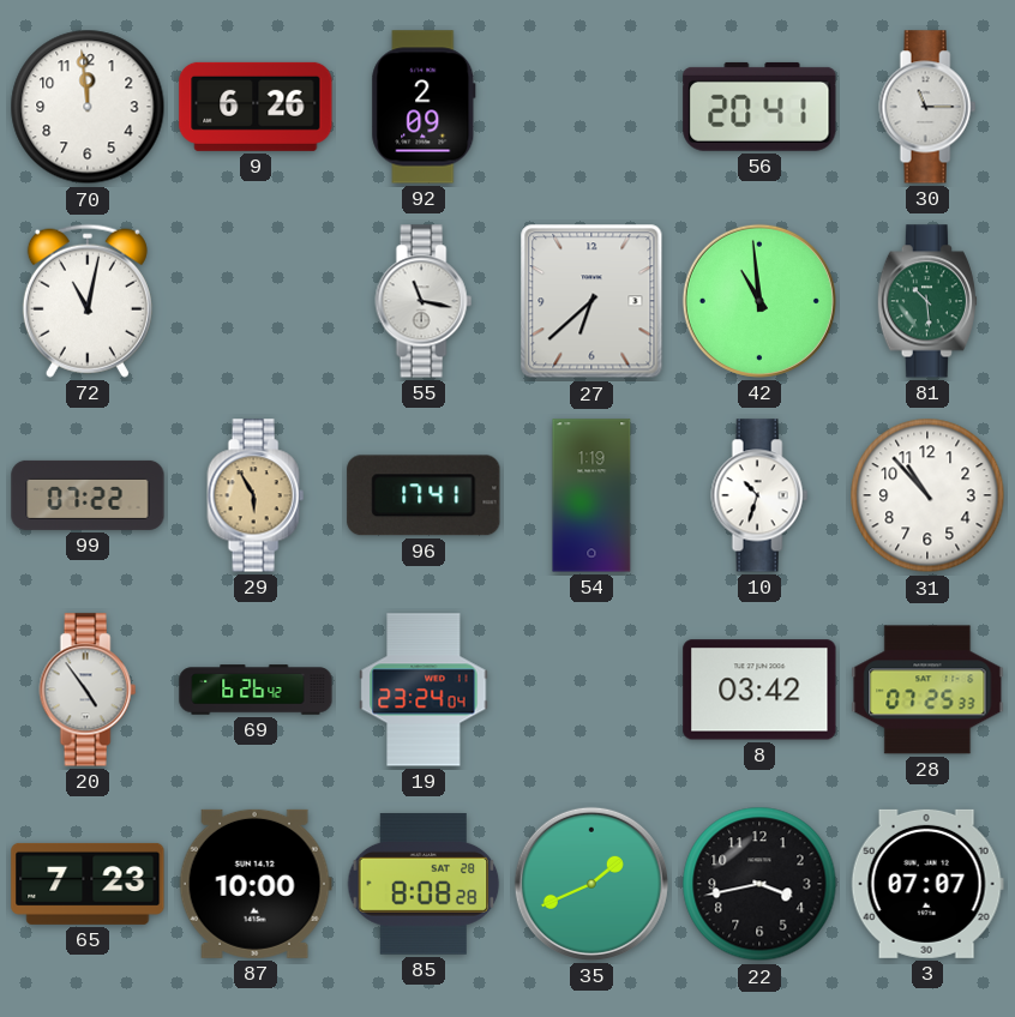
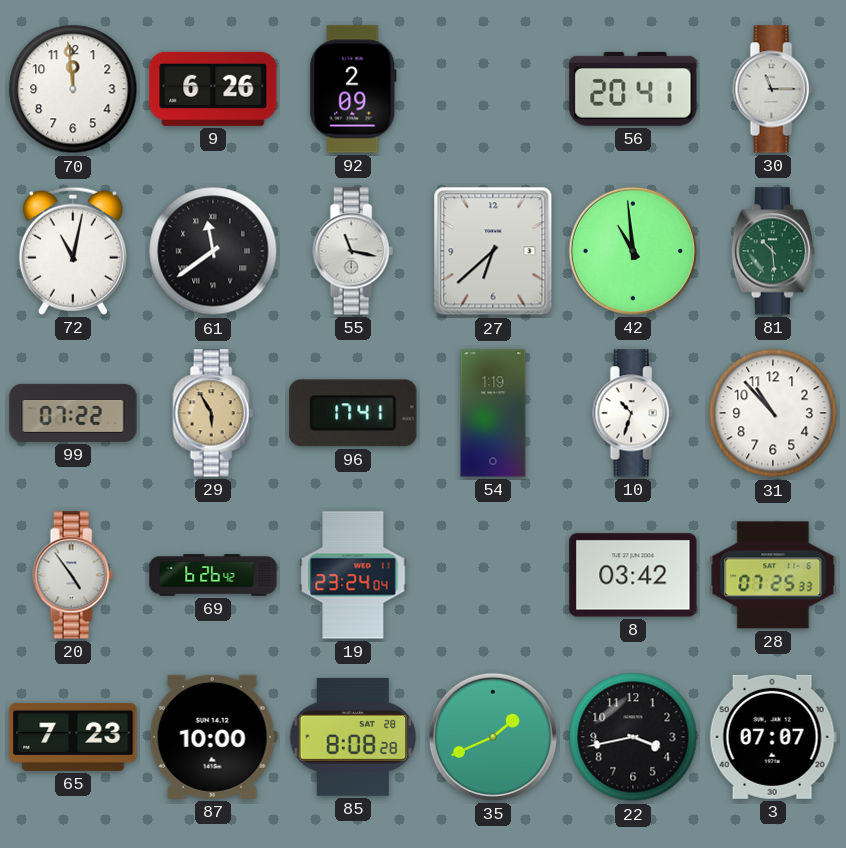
61: none -> 11:39
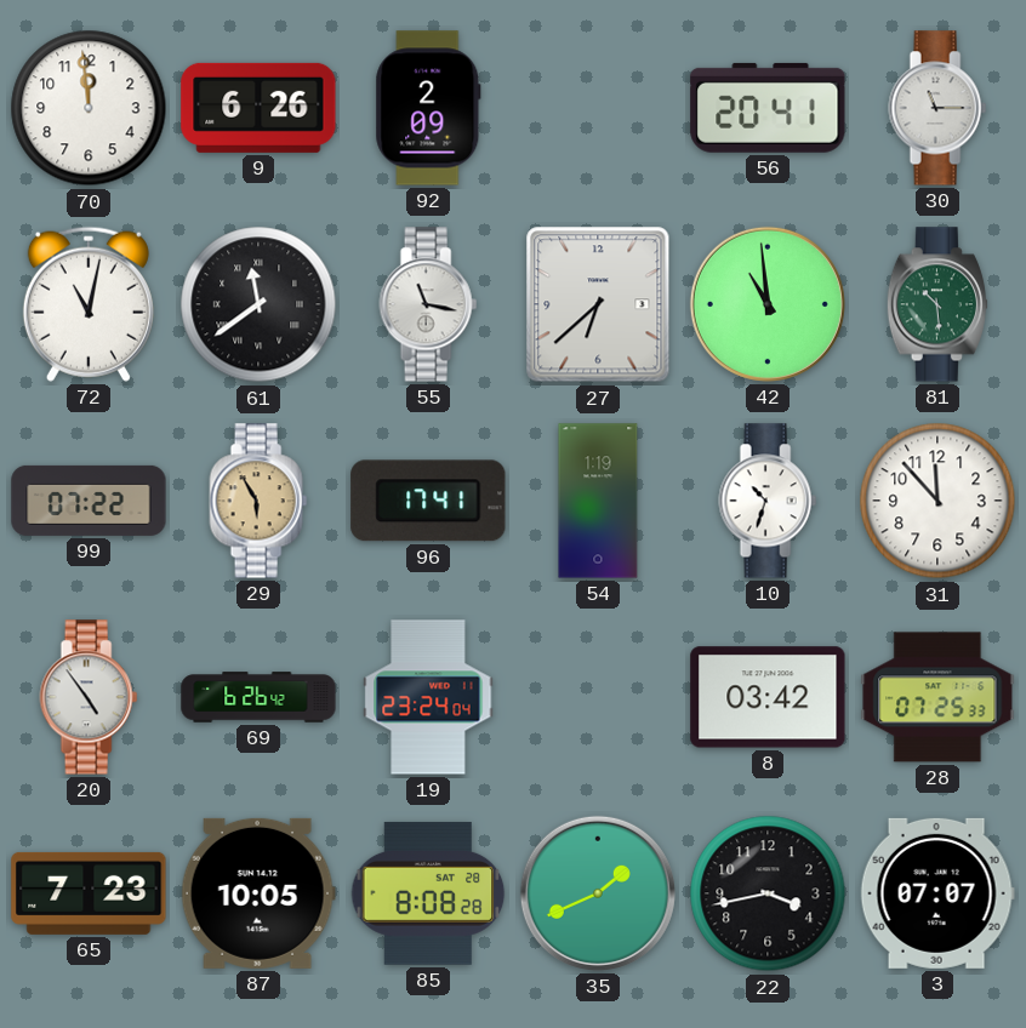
31: 10:53 -> 11:53
87: 10:00 -> 10:05
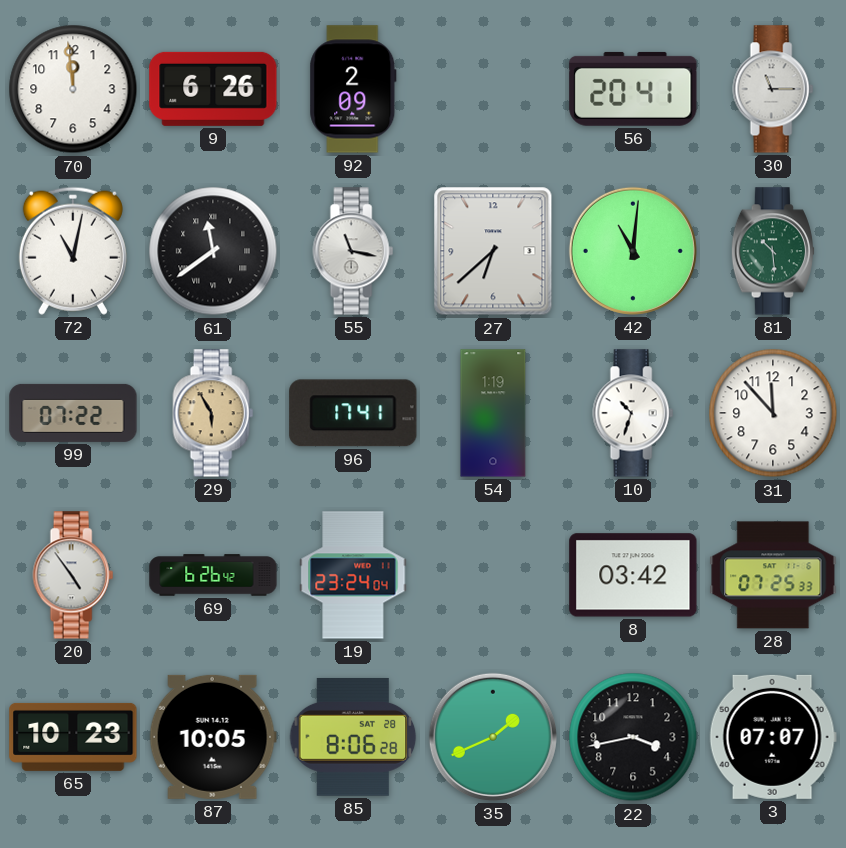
42: 10:59 -> 11:01
65: 7:23 -> 10:23
85: 8:08 -> 8:06
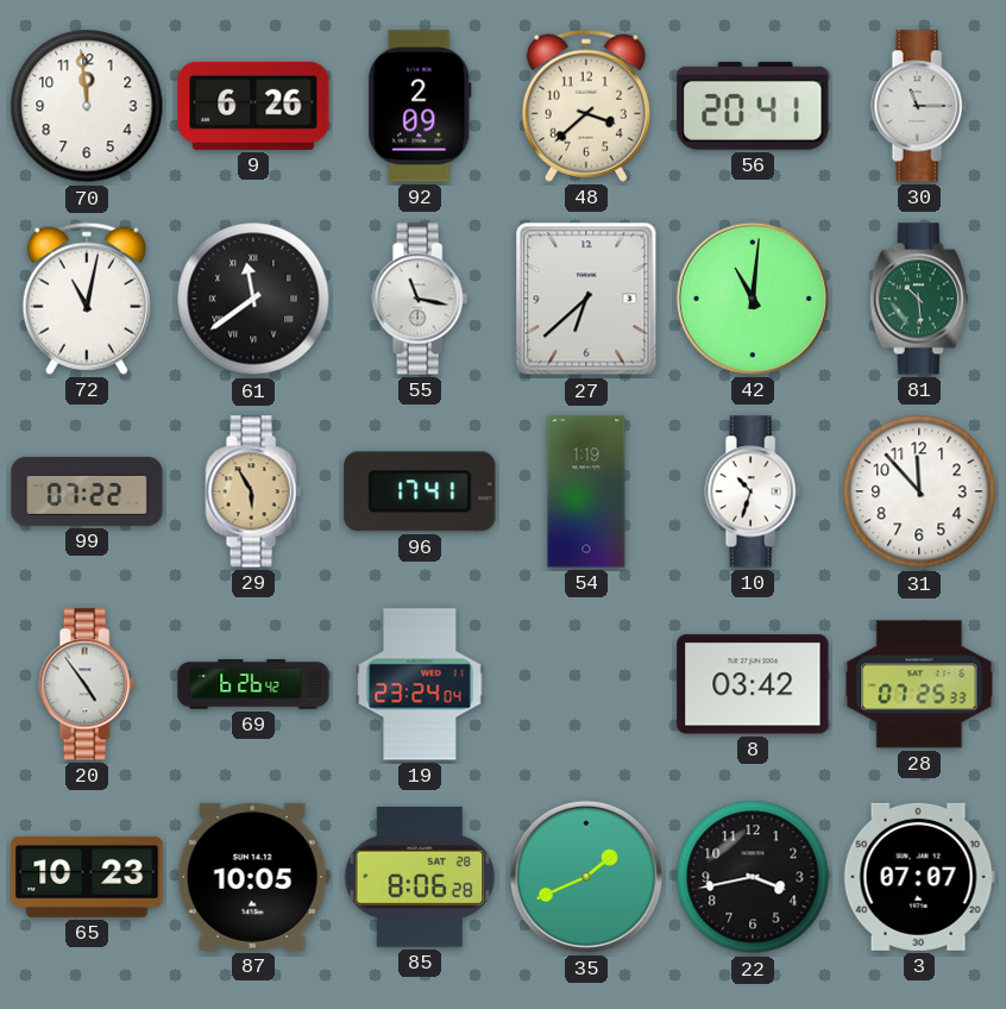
48: none -> 3:38
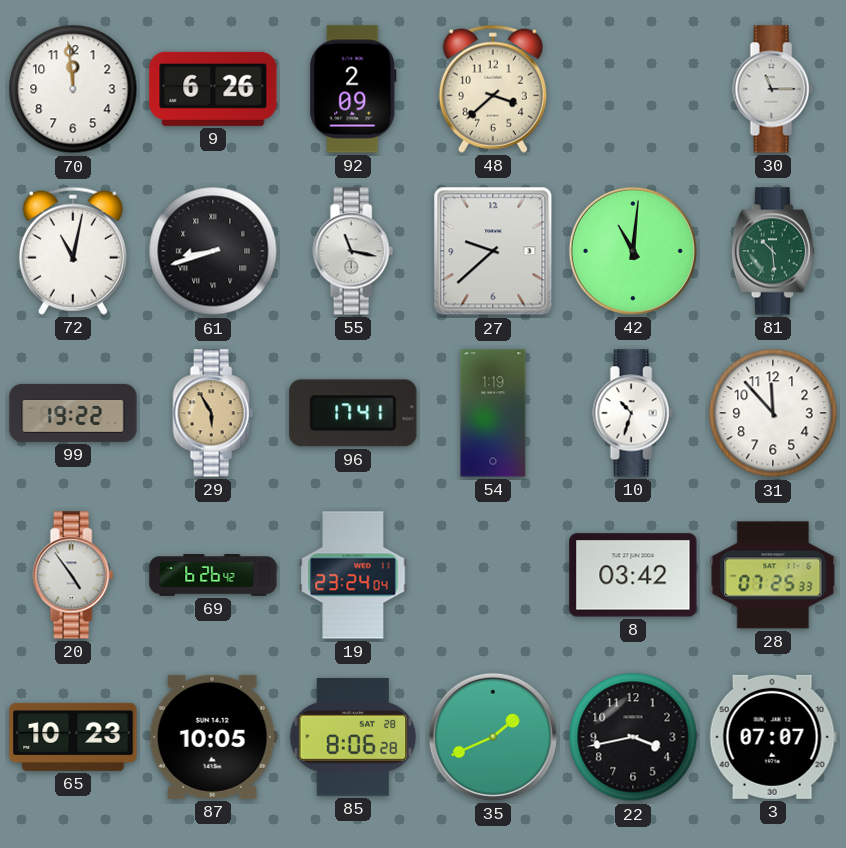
56: 20:41 -> none
61: 11:39 -> 8:42
27: 6:38 -> 9:38
99: 07:22 -> 19:22
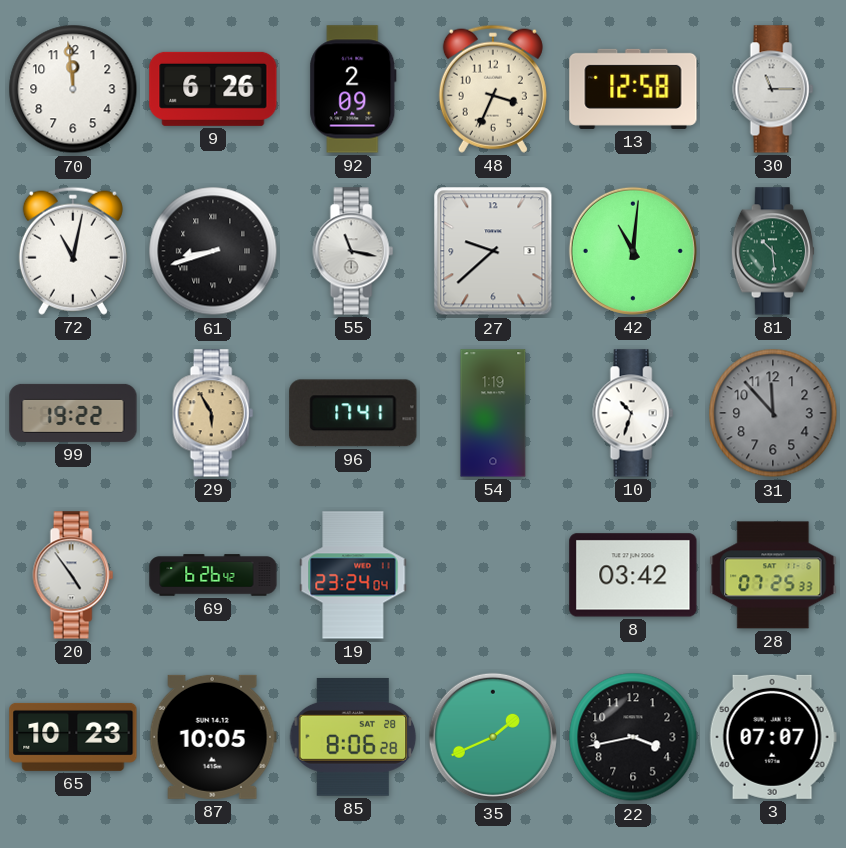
48: 3:38 -> 3:34
13: none -> 12:58
31 dial: white -> grey
